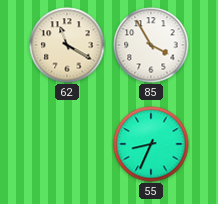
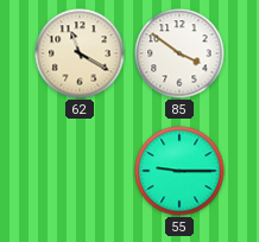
85: 3:55 -> 3:51
55: 8:34 -> 9:15
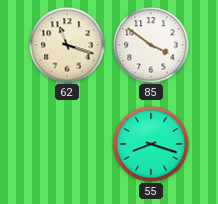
62: 11:20 -> 11:18
55: 9:15 -> 8:18
